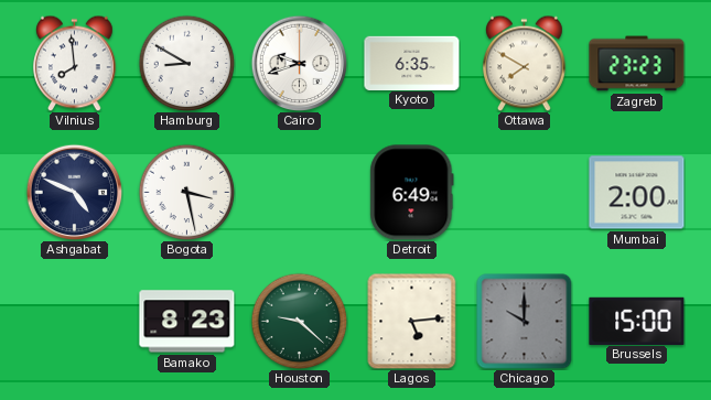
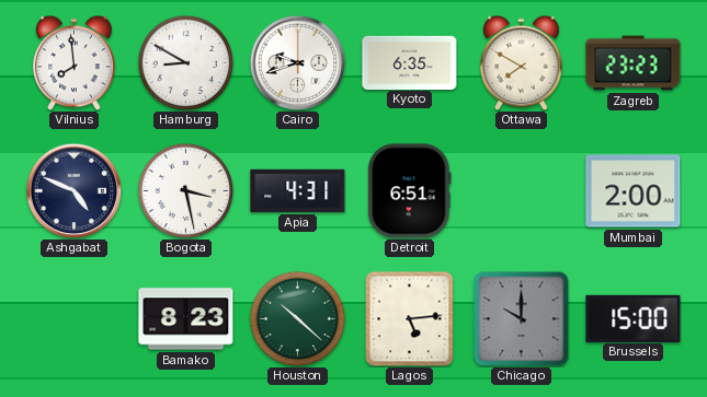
Apia: none -> 4:31
Detroit: 6:49 -> 6:51
Houston: 9:22 -> 10:22
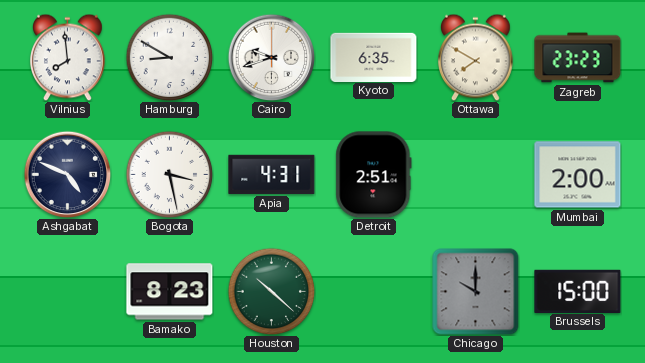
Detroit: 6:51 -> 2:51
Lagos: 5:14 -> none
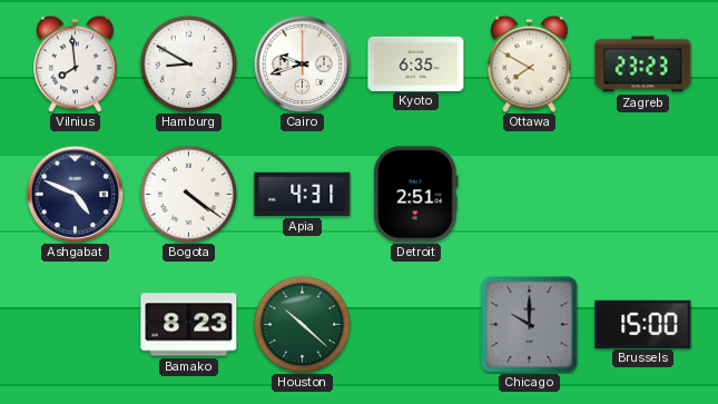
Bogota: 3:28 -> 4:21
Mumbai: 2:00 -> none
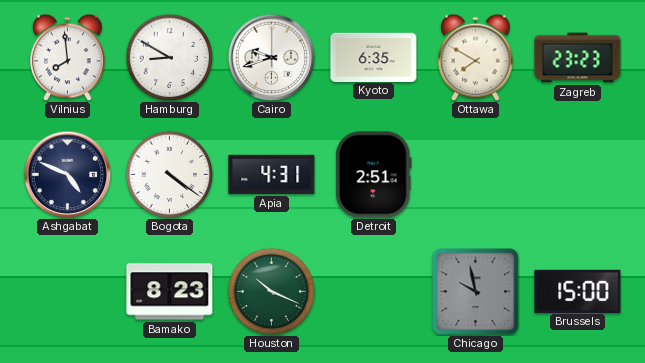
Houston: 10:22 -> 10:19
Chicago: 10:00 -> 9:58
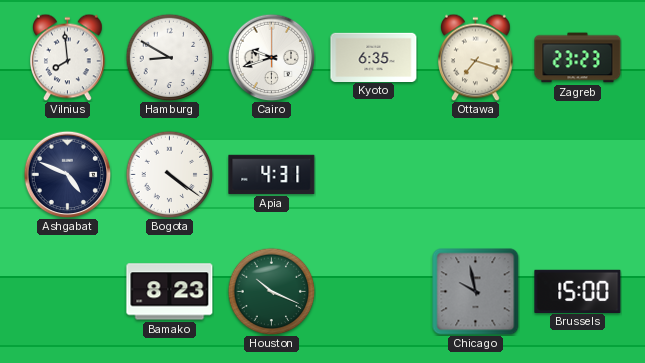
Ottawa: 7:50 -> 7:18
Detroit: 2:51 -> none
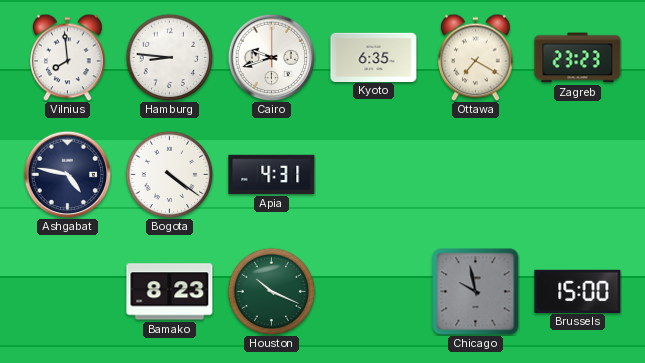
Hamburg: 8:50 -> 8:46
Ottawa: 7:18 -> 7:20
Ashgabat: 4:49 -> 4:47
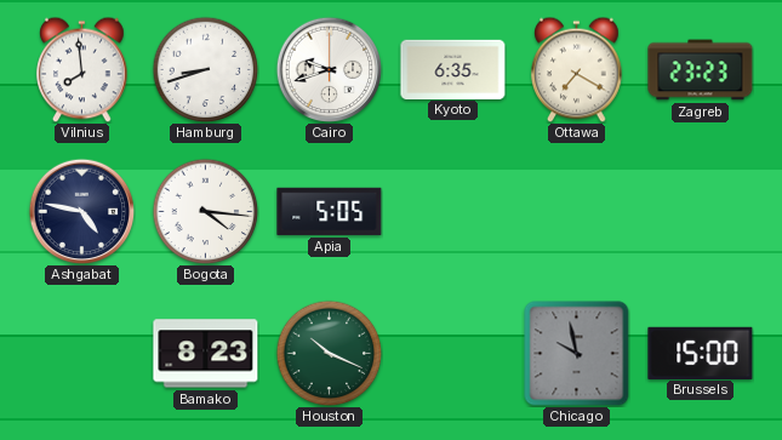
Hamburg: 8:46 -> 8:42
Bogota: 4:21 -> 4:16
Apia: 4:31 -> 5:05
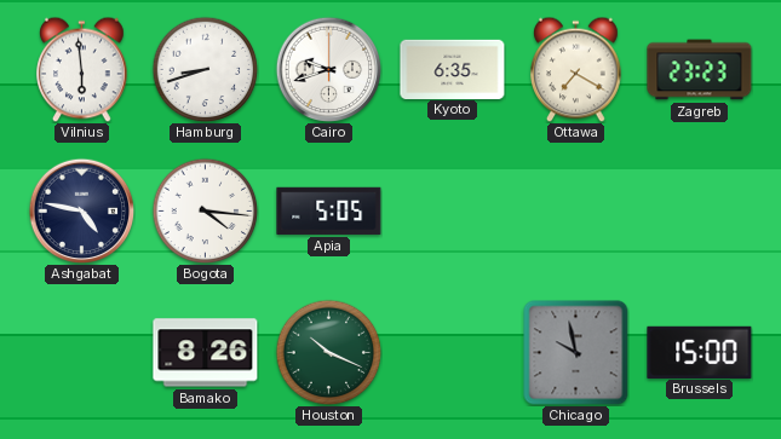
Vilnius: 7:59 -> 5:59
Bamako: 8:23 -> 8:26
